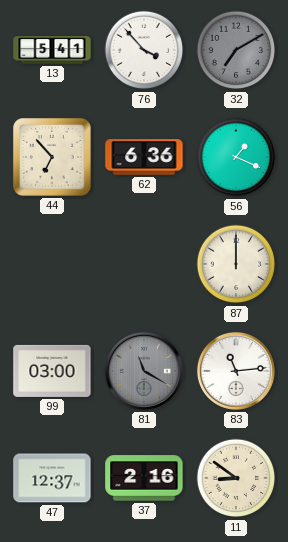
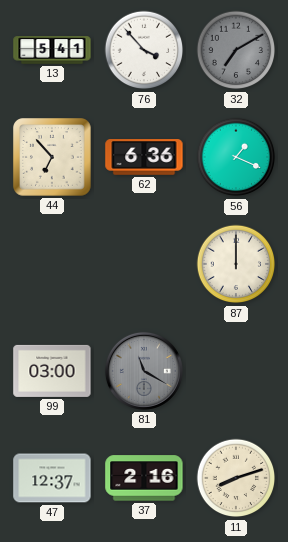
83: 11:14 -> none
11: 8:51 -> 8:12
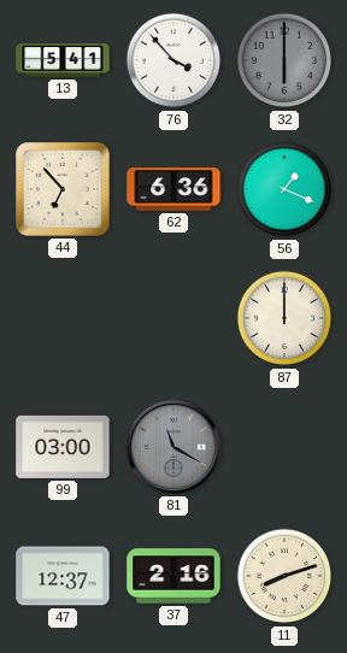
32: 7:10 -> 6:00
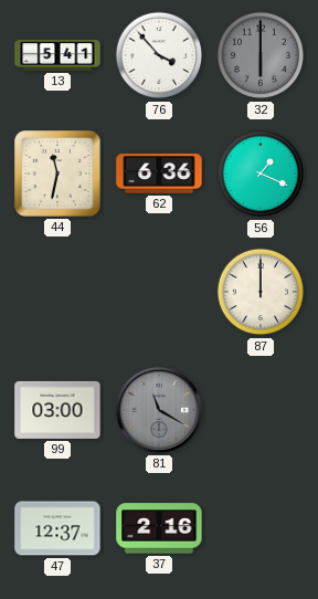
44: 6:53 -> 11:32
11: 8:12 -> none
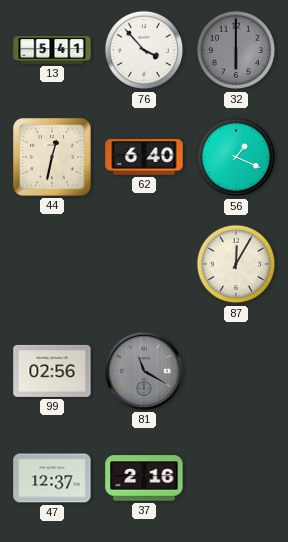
44: 11:32 -> 12:32
62: 6:36 -> 6:40
87: 12:00 -> 12:05
99: 03:00 -> 02:56
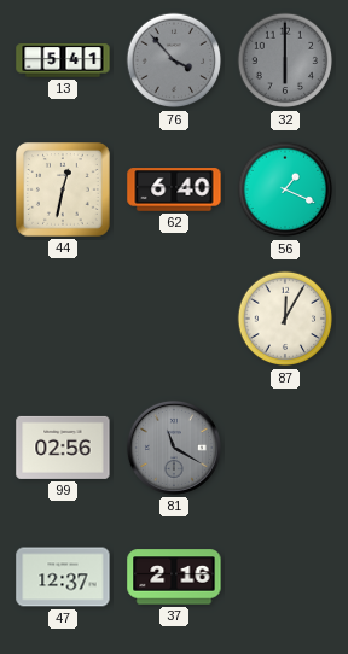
76 dial: white -> grey
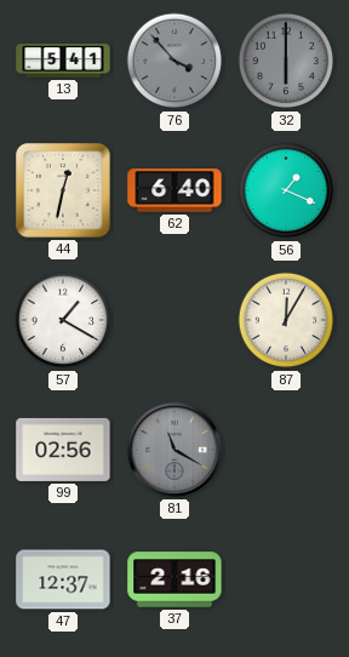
57: none -> 1:20
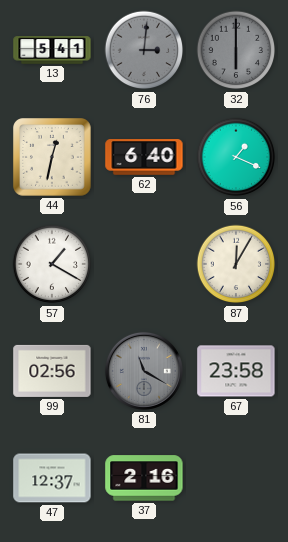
76: 3:53 -> 3:01
67: none -> 23:58
